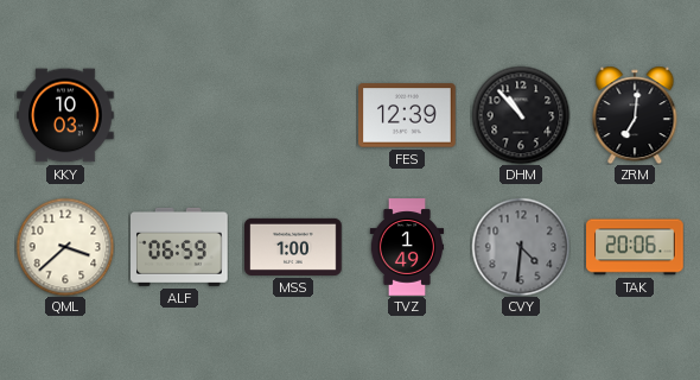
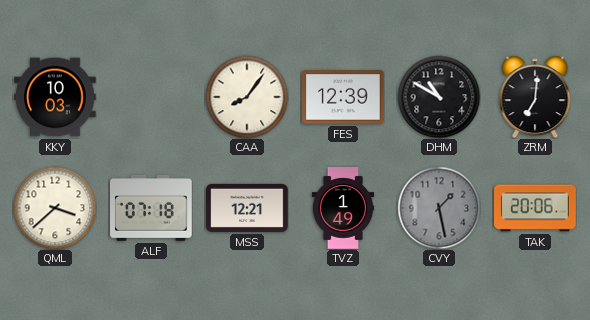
CAA: none -> 8:06
DHM: 10:53 -> 10:50
ALF: 06:59 -> 07:18
MSS: 1:00 -> 12:21
CVY: 4:31 -> 1:28
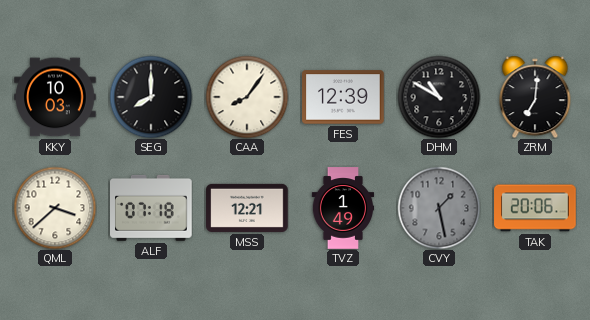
SEG: none -> 8:00
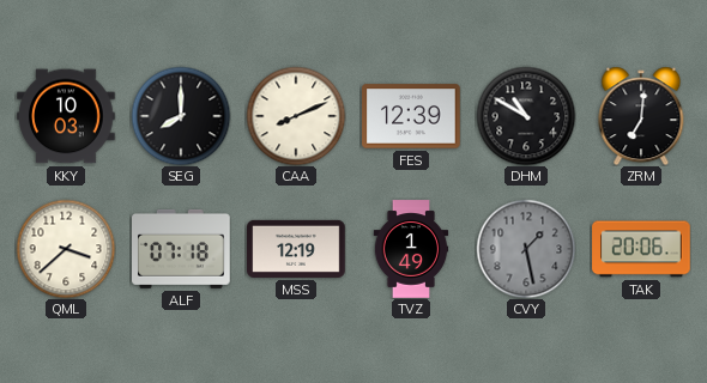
CAA: 8:06 -> 8:11
MSS: 12:21 -> 12:19
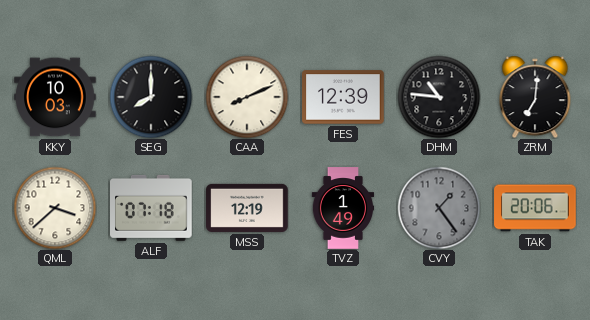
DHM: 10:50 -> 10:46
CVY: 1:28 -> 1:24
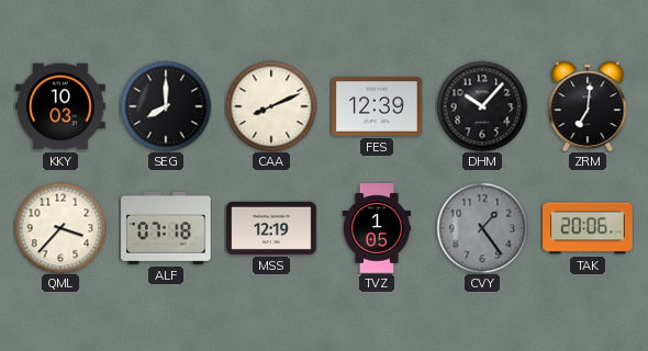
DHM: 10:46 -> 10:07
QML: 3:38 -> 3:37
TVZ: 1:49 -> 1:05
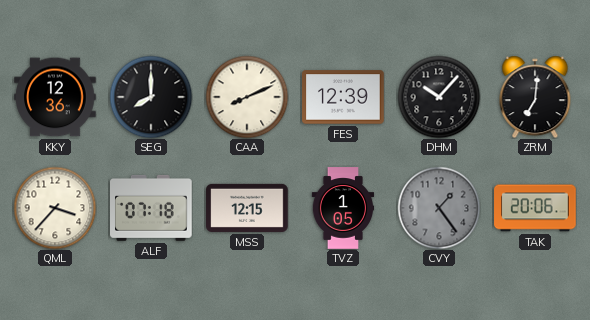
KKY: 10:03 -> 12:36
MSS: 12:19 -> 12:15
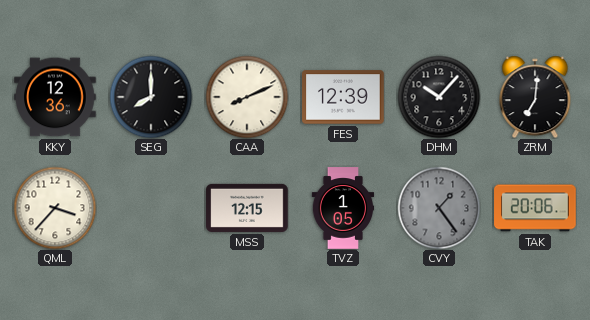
ALF: 07:18 -> none
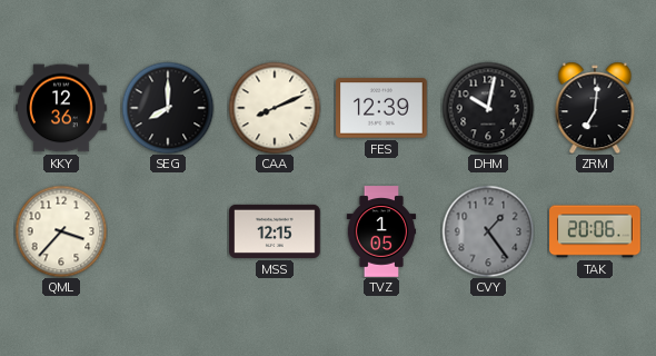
DHM: 10:07 -> 10:02
